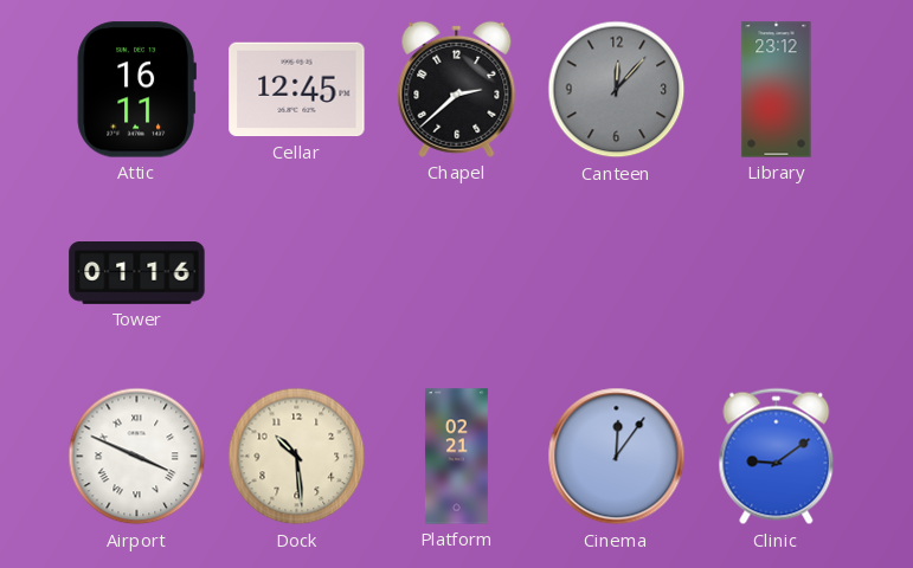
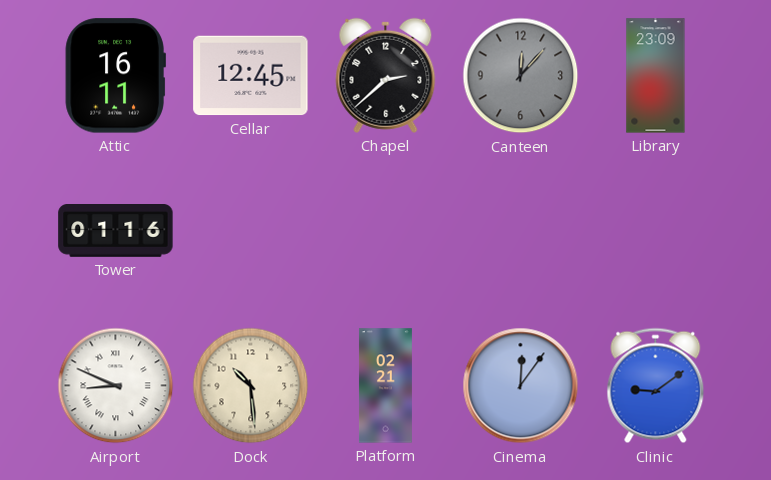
Library: 23:12 -> 23:09
Airport: 3:49 -> 8:49
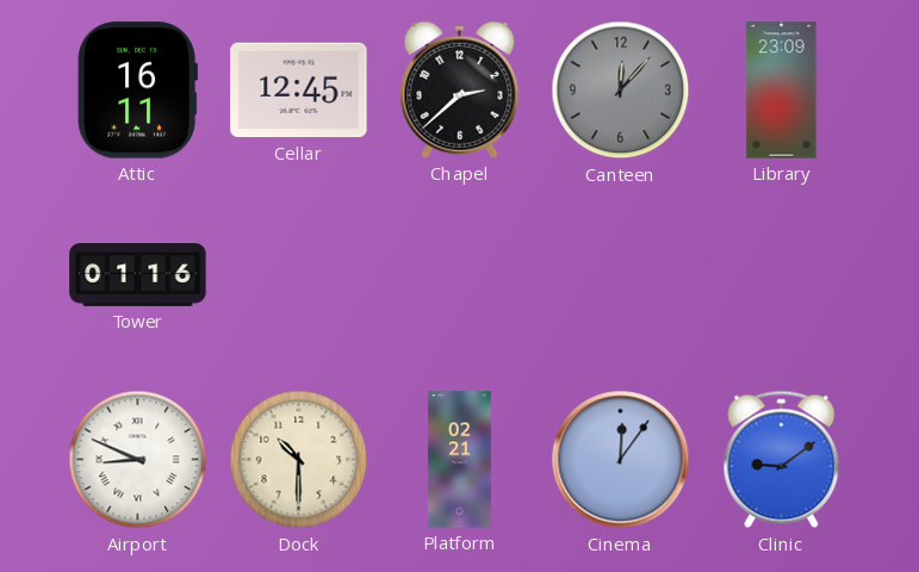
Dock: 10:29 -> 10:30
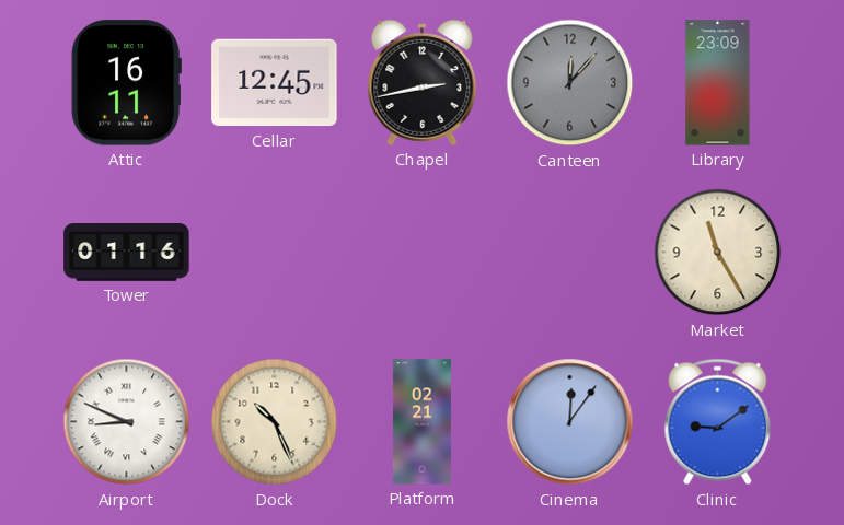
Chapel: 2:38 -> 2:43
Market: none -> 11:25
Dock: 10:30 -> 10:26
